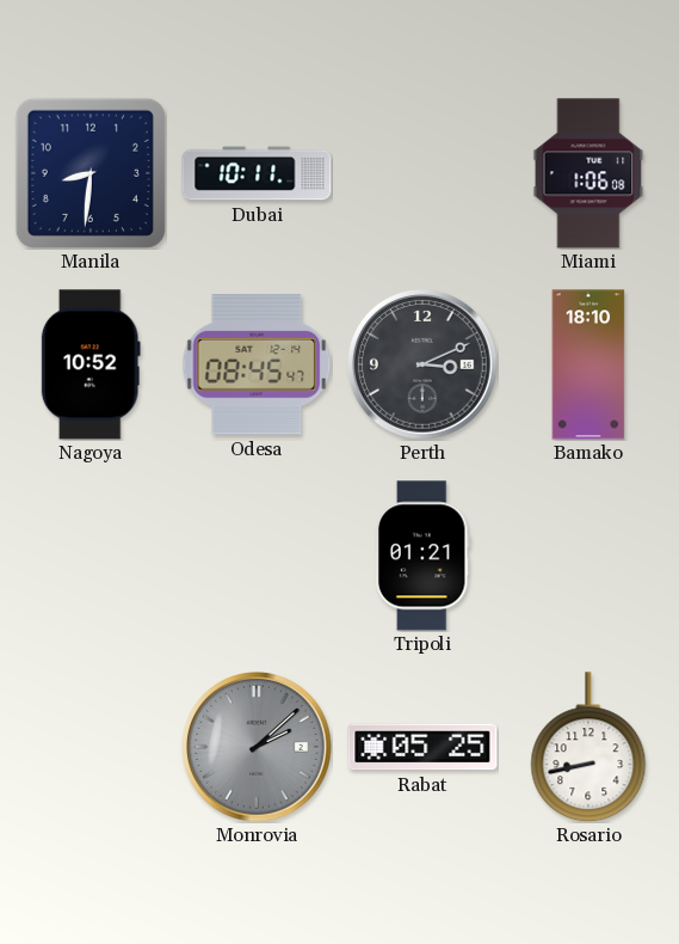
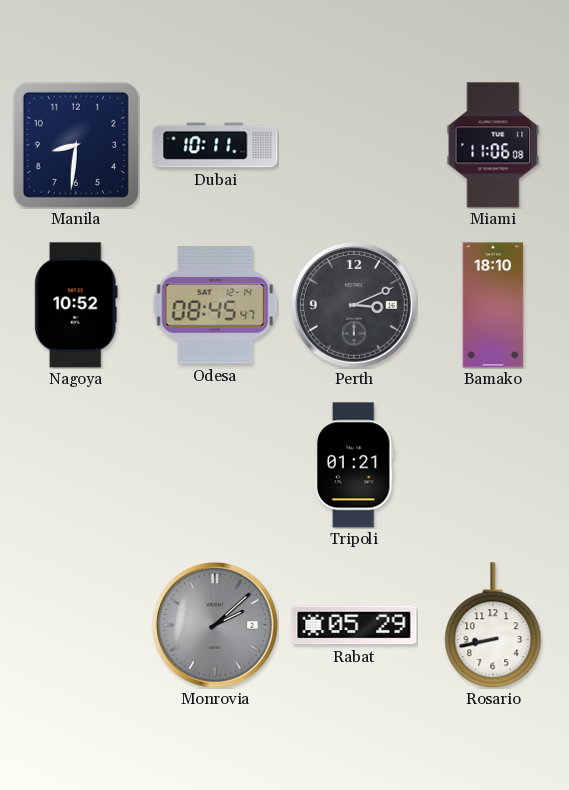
Miami: 1:06 -> 11:06
Rabat: 05:25 -> 05:29
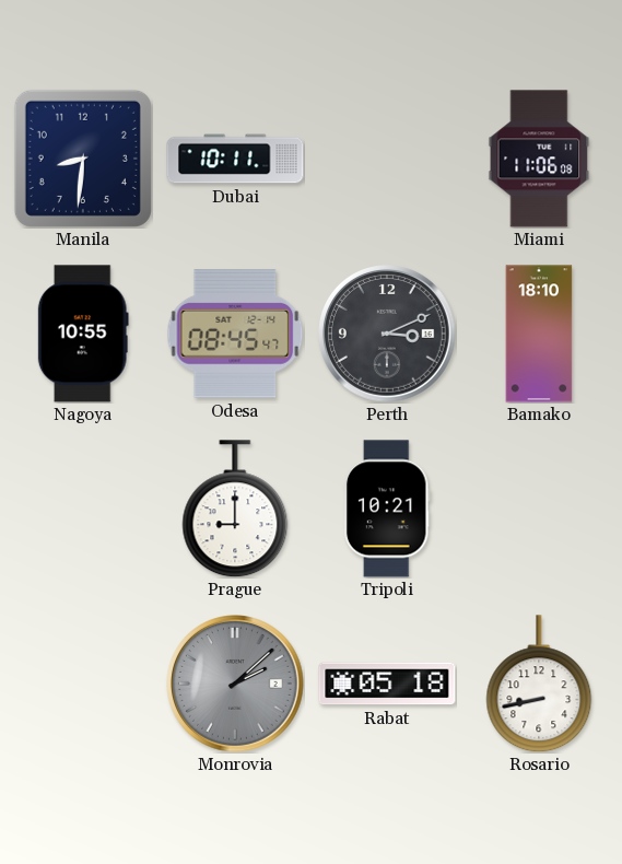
Nagoya: 10:52 -> 10:55
Prague: none -> 9:00
Tripoli: 01:21 -> 10:21
Rabat: 05:29 -> 05:18
